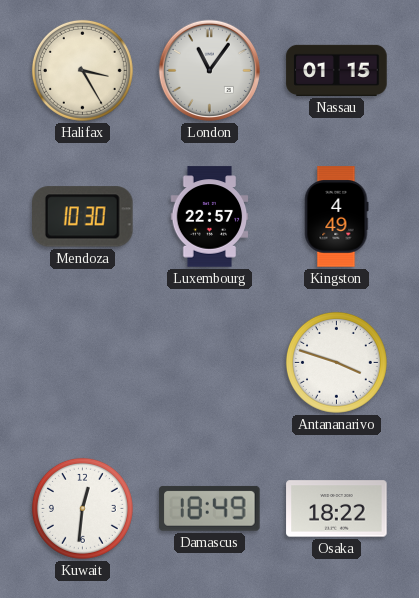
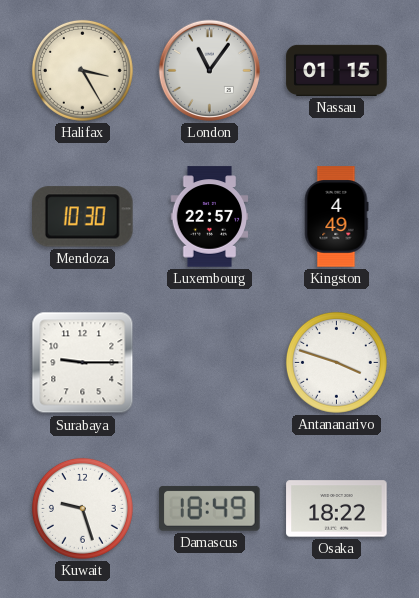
Surabaya: none -> 9:15
Kuwait: 12:31 -> 9:27
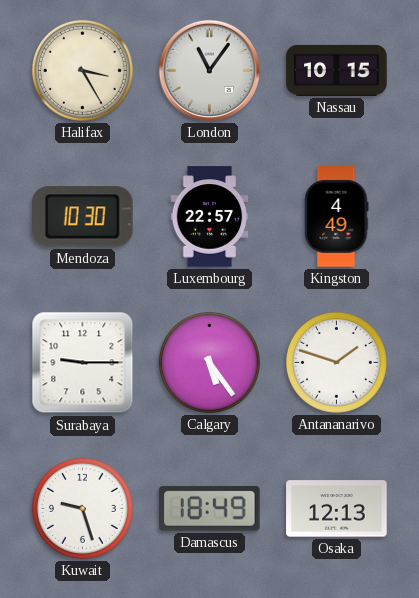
Nassau: 01:15 -> 10:15
Calgary: none -> 5:24
Antananarivo: 3:48 -> 1:48
Osaka: 18:22 -> 12:13
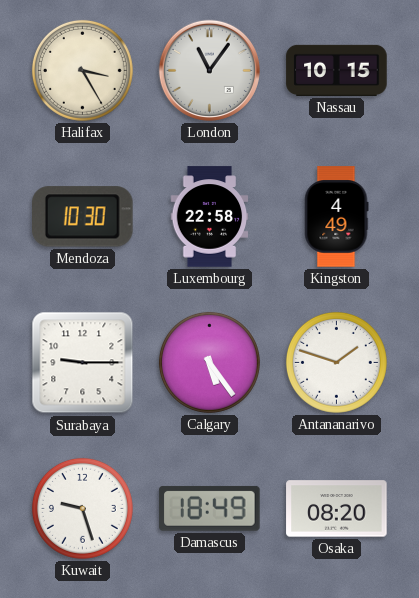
Luxembourg: 22:57 -> 22:58
Osaka: 12:13 -> 08:20
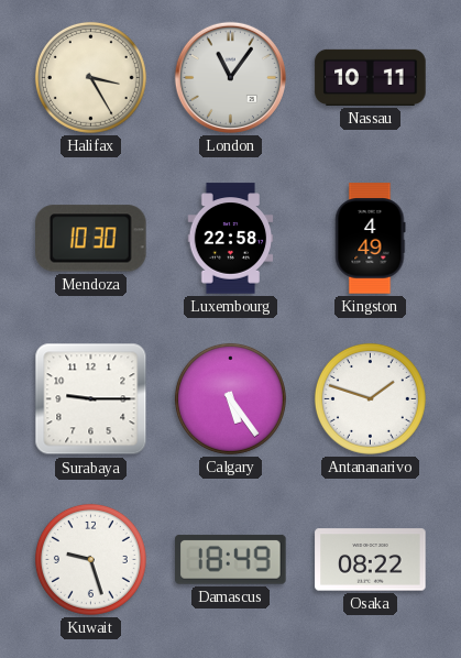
Nassau: 10:15 -> 10:11
Osaka: 08:20 -> 08:22
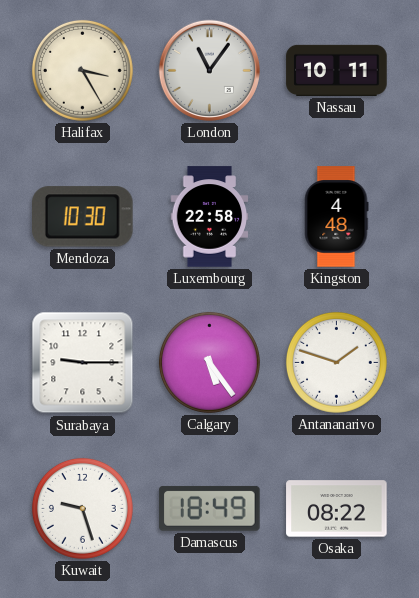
Kingston: 4:49 -> 4:48
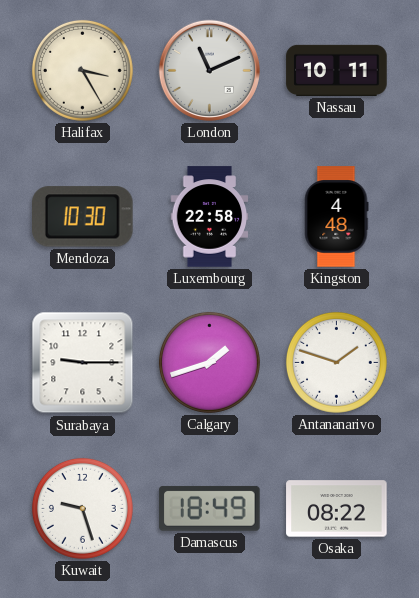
London: 11:06 -> 11:11
Calgary: 5:24 -> 1:42
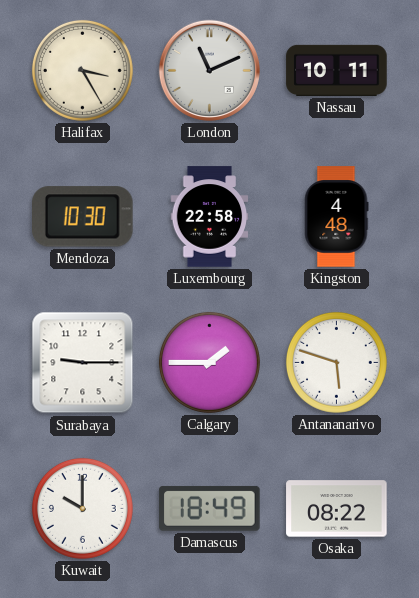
Calgary: 1:42 -> 1:45
Antananarivo: 1:48 -> 5:48
Kuwait: 9:27 -> 10:00
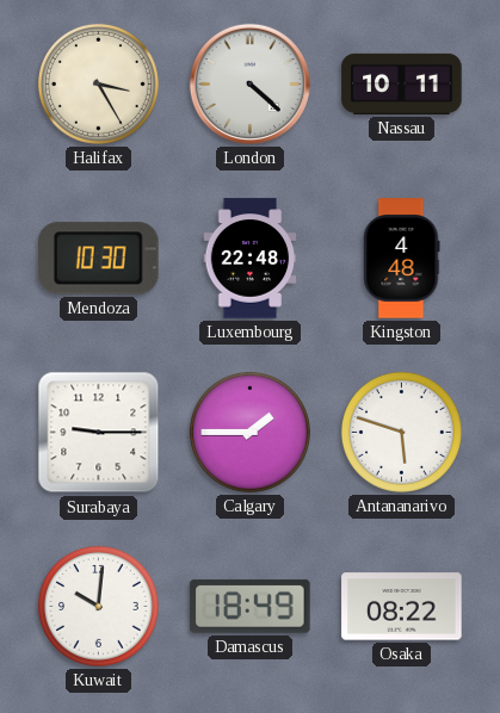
London: 11:11 -> 4:22
Luxembourg: 22:58 -> 22:48
Kuwait: 10:00 -> 10:01
